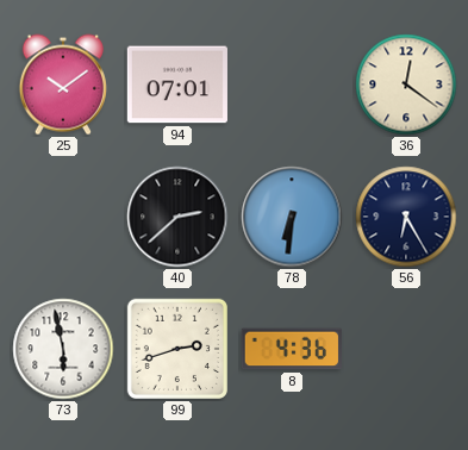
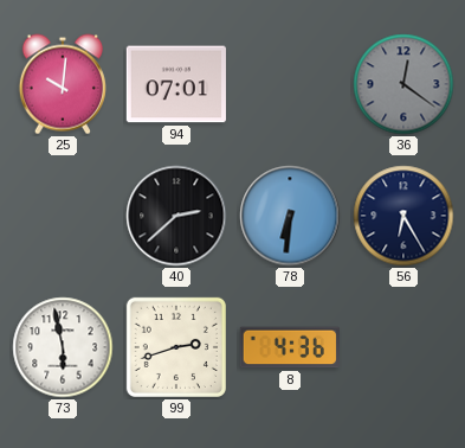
25: 10:09 -> 10:01
36 dial: cream -> grey
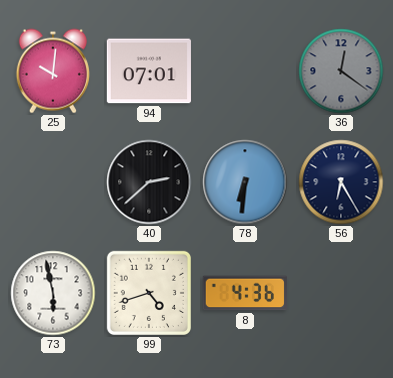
99: 2:42 -> 4:42
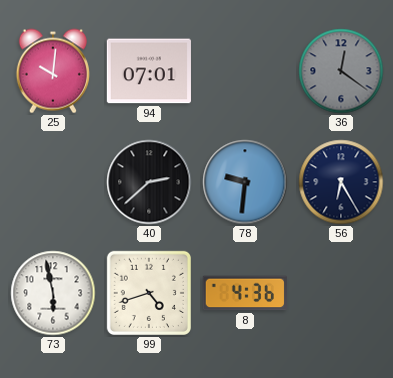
78: 6:31 -> 9:31
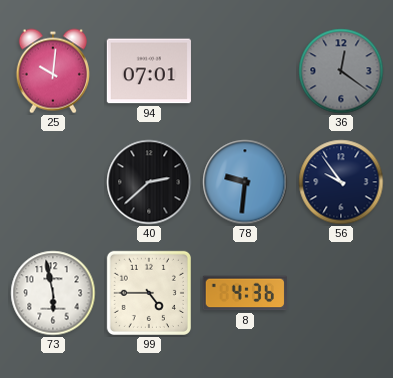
56: 6:25 -> 9:54
99: 4:42 -> 4:45
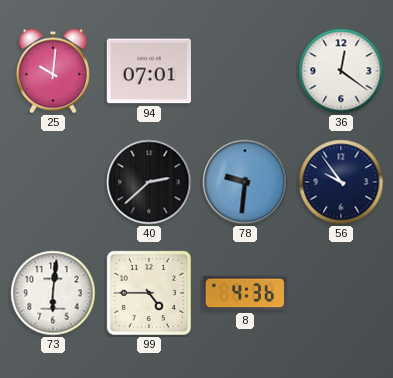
36 dial: grey -> white
73: 5:58 -> 6:01
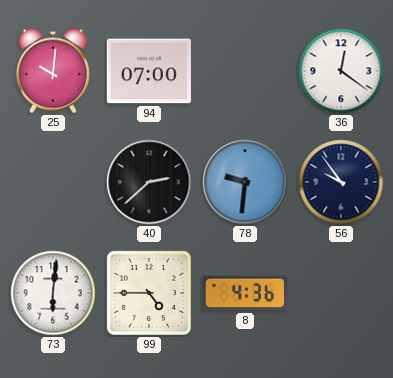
94: 07:01 -> 07:00
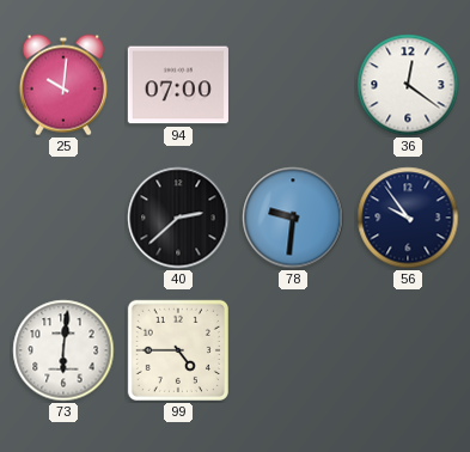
8: 4:36 -> none
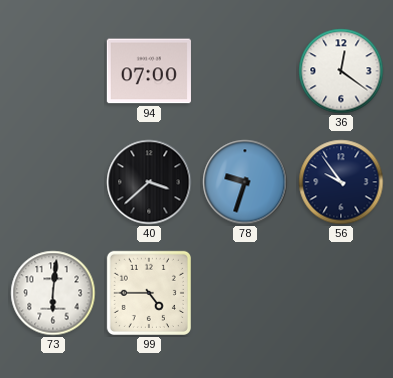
25: 10:01 -> none
40: 2:38 -> 3:38
78: 9:31 -> 9:33
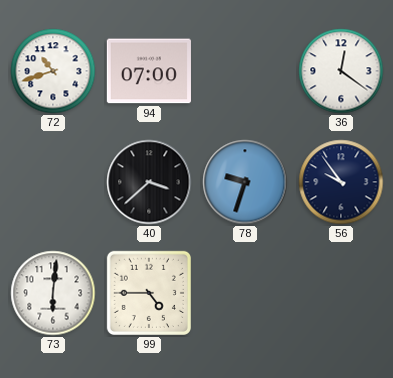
72: none -> 10:42
